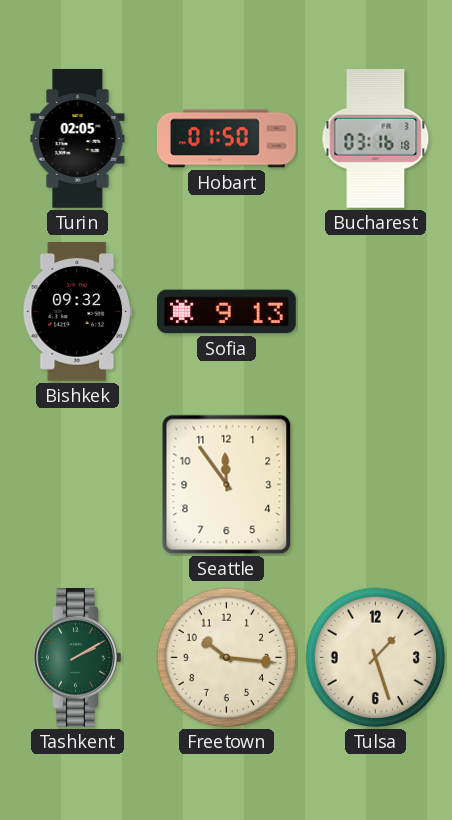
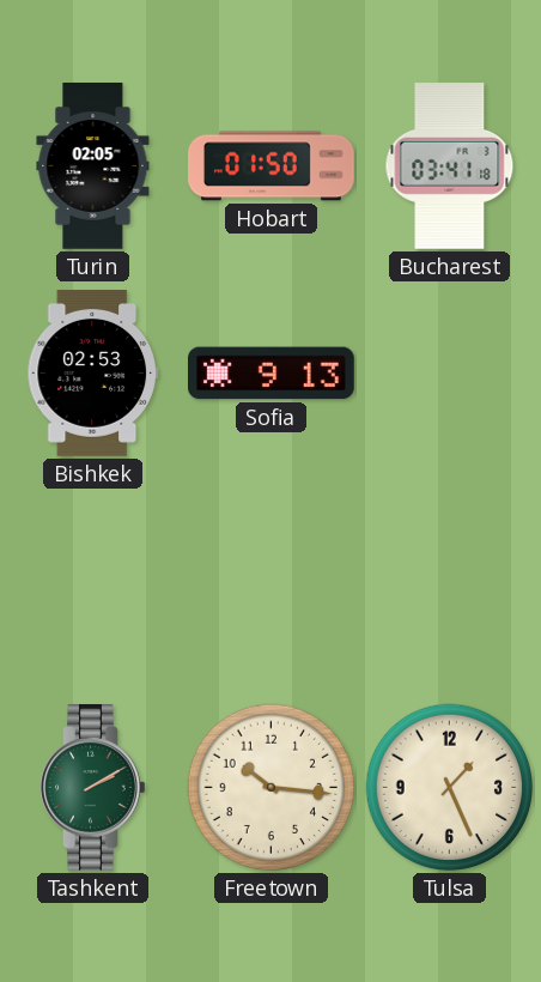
Bucharest: 03:16 -> 03:41
Bishkek: 09:32 -> 02:53
Seattle: 11:54 -> none
Tulsa: 1:27 -> 1:26
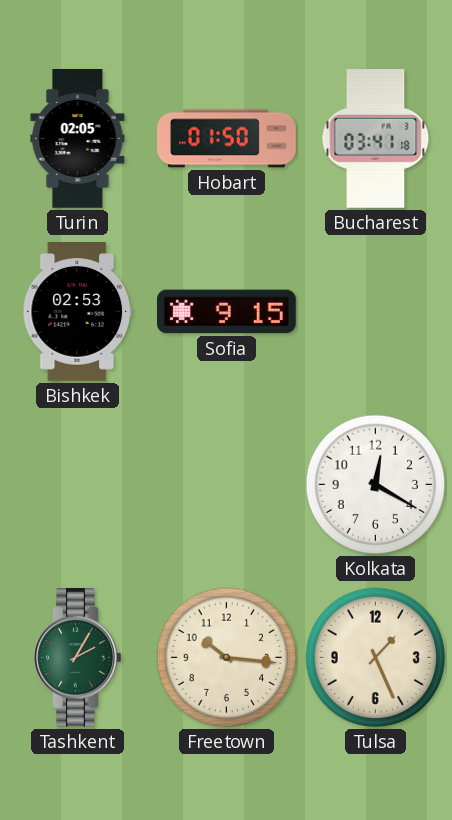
Sofia: 9:13 -> 9:15
Kolkata: none -> 12:20
Tashkent: 2:10 -> 2:05
